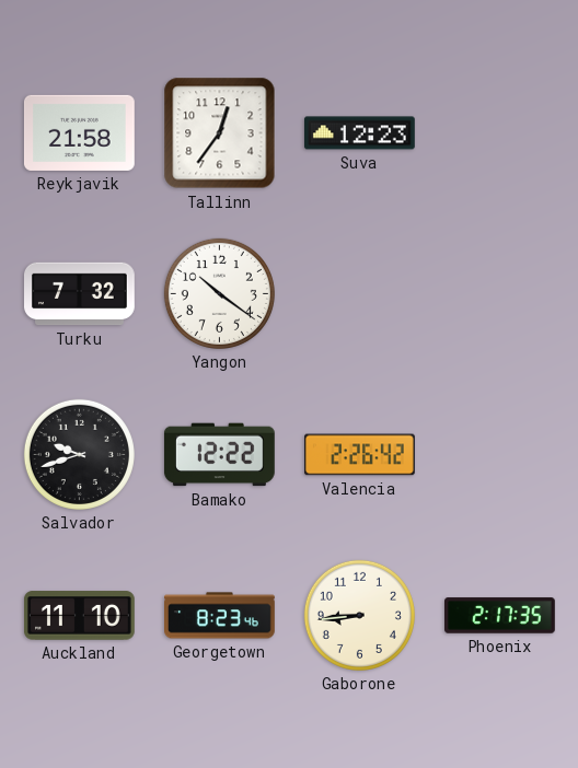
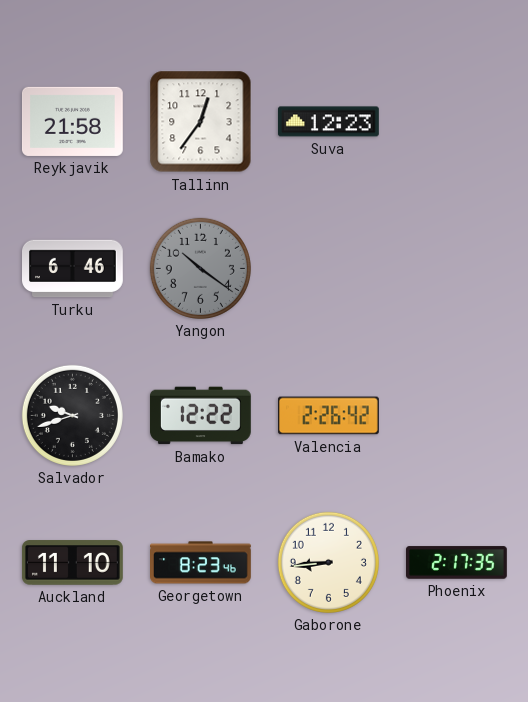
Turku: 7:32 -> 6:46
Yangon dial: white -> grey
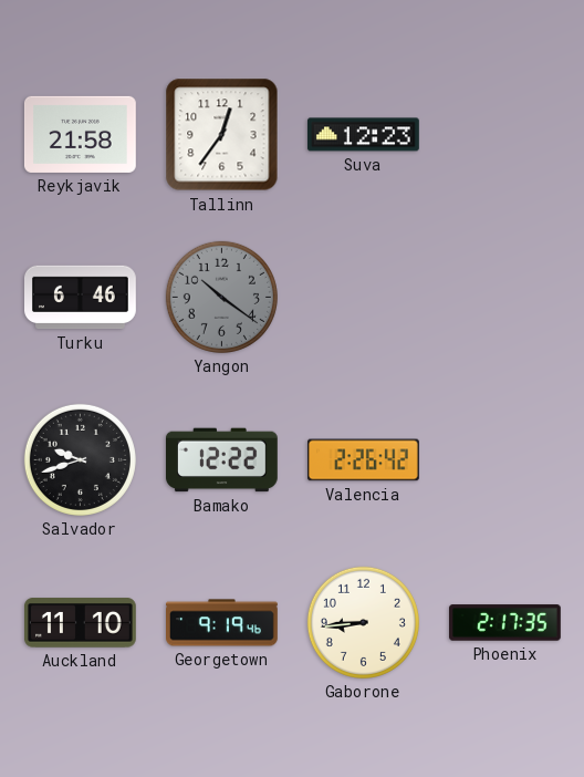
Georgetown: 8:23 -> 9:19
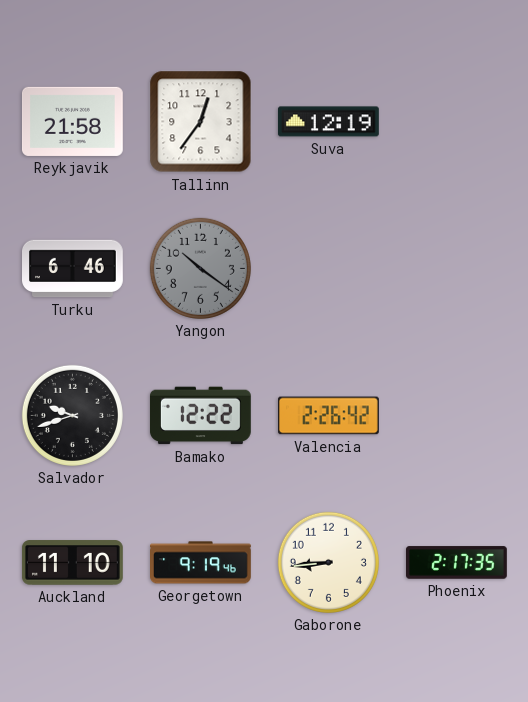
Suva: 12:23 -> 12:19
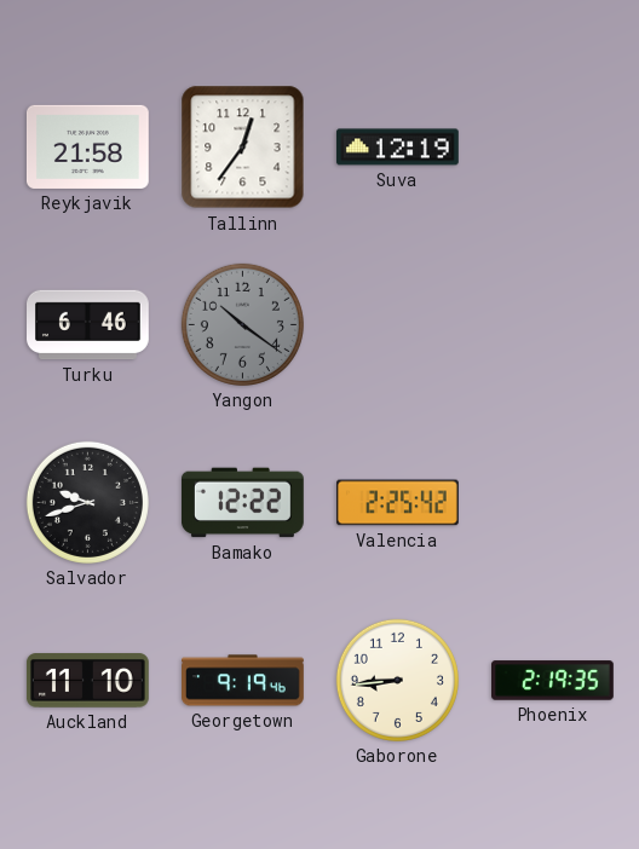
Valencia: 2:26 -> 2:25
Phoenix: 2:17 -> 2:19
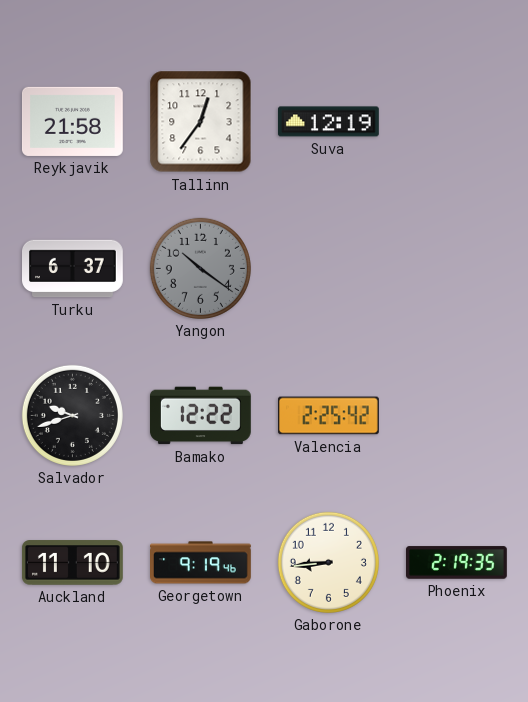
Turku: 6:46 -> 6:37
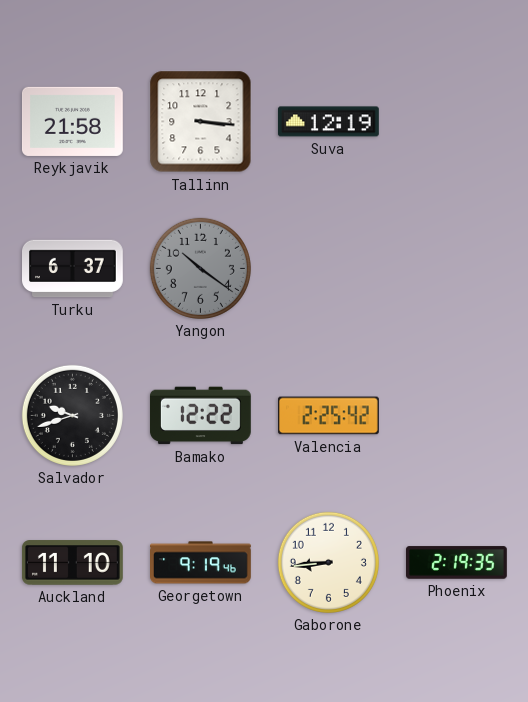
Tallinn: 12:36 -> 3:16
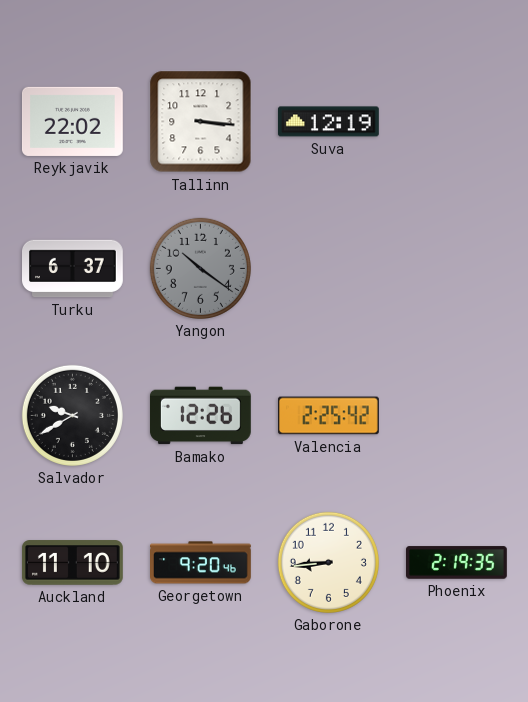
Reykjavik: 21:58 -> 22:02
Salvador: 9:42 -> 9:40
Bamako: 12:22 -> 12:26
Georgetown: 9:19 -> 9:20
